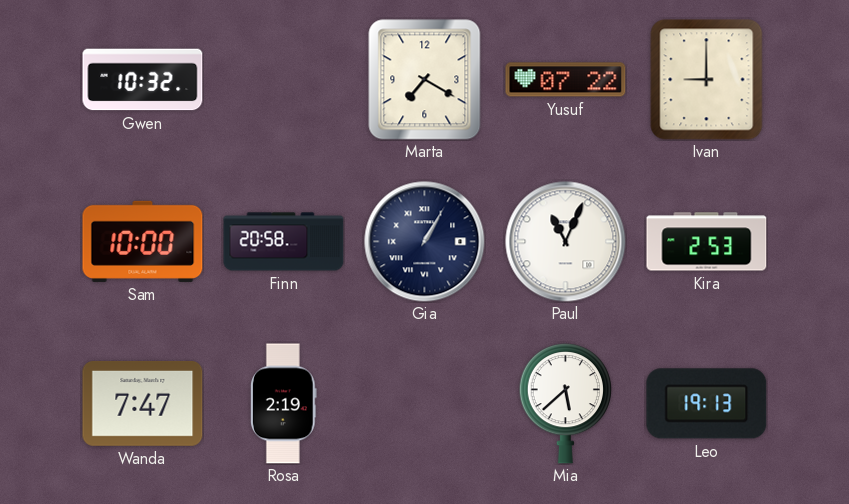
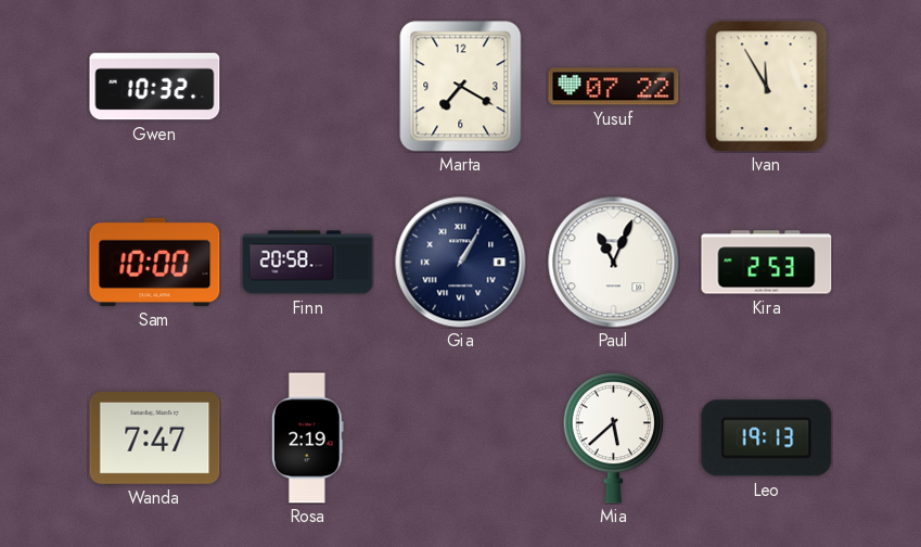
Ivan: 9:00 -> 11:55
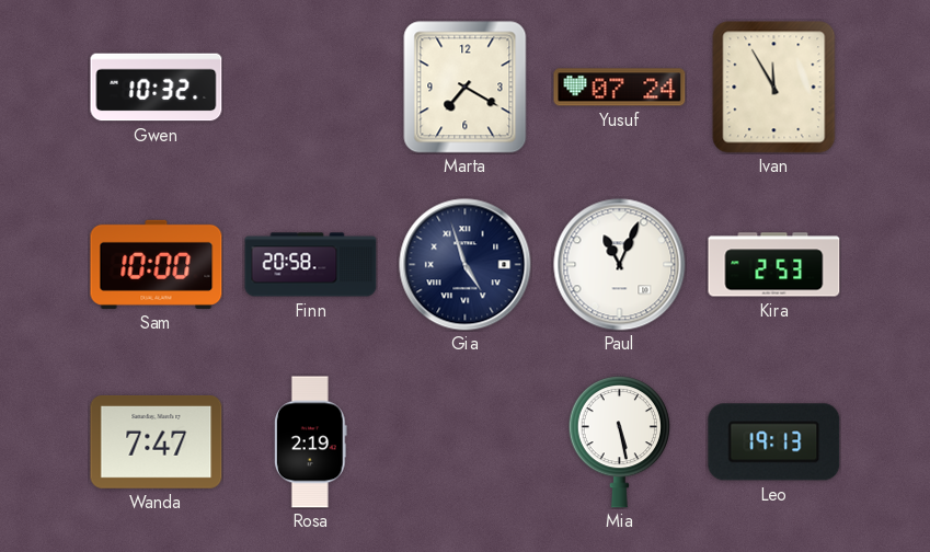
Yusuf: 07:22 -> 07:24
Gia: 1:05 -> 4:57
Mia: 5:38 -> 5:28
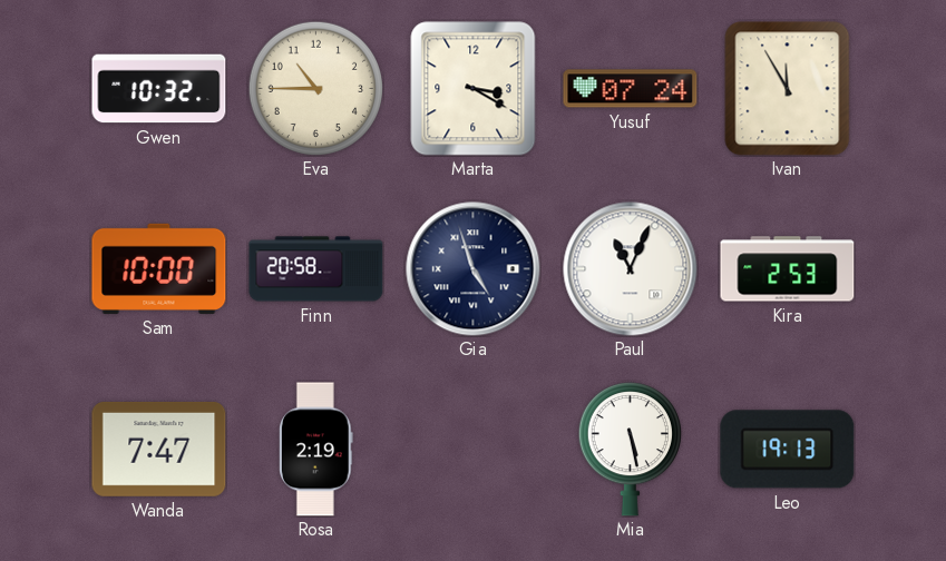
Eva: none -> 10:45
Marta: 7:20 -> 3:20
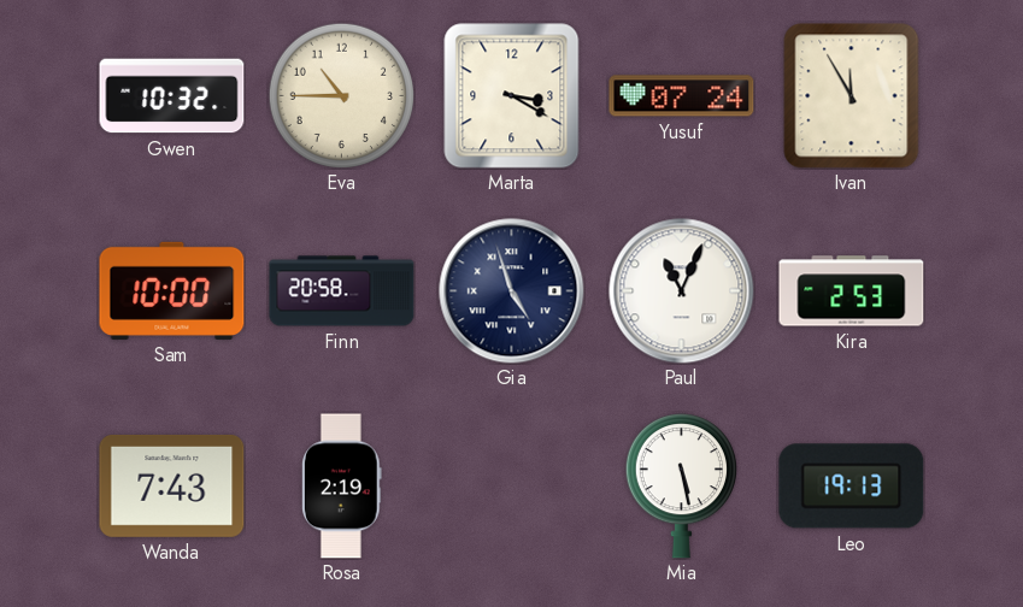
Wanda: 7:47 -> 7:43
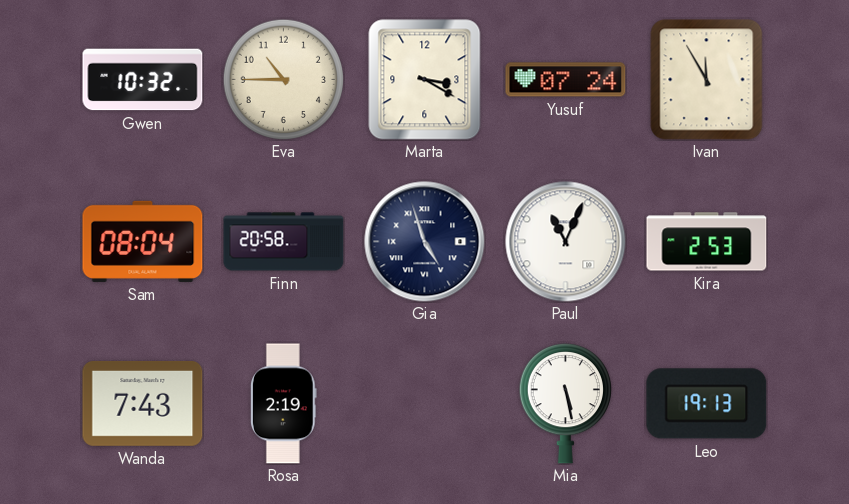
Sam: 10:00 -> 08:04
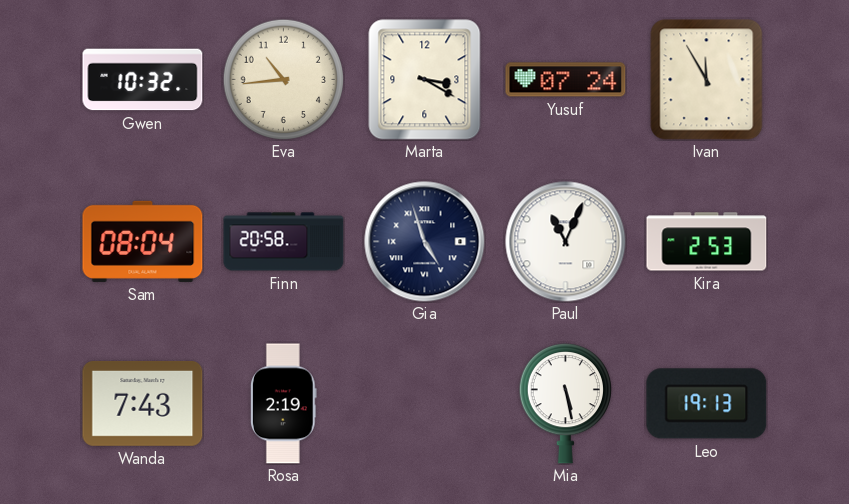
Eva: 10:45 -> 10:44
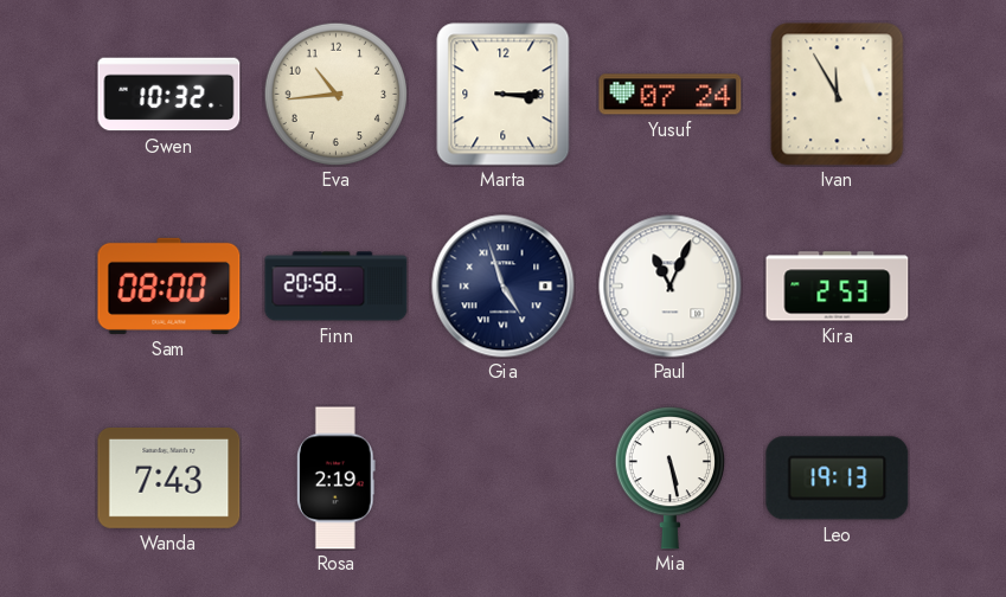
Marta: 3:20 -> 3:15
Sam: 08:04 -> 08:00
